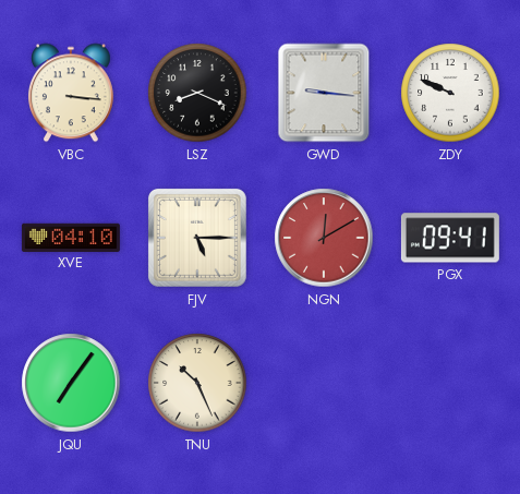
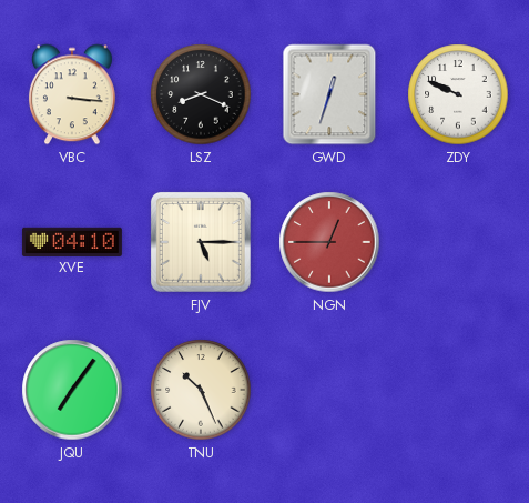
GWD: 9:16 -> 12:33
NGN: 12:10 -> 12:45
PGX: 09:41 -> none
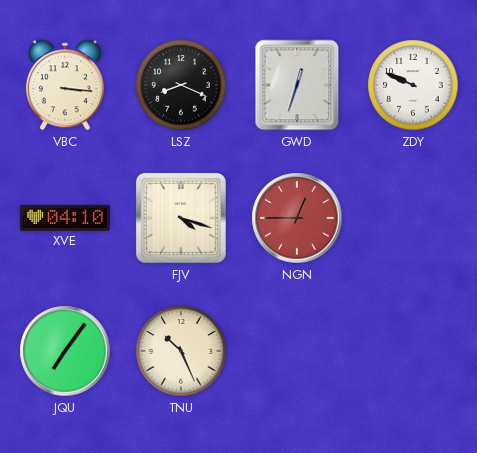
FJV: 5:15 -> 4:18
